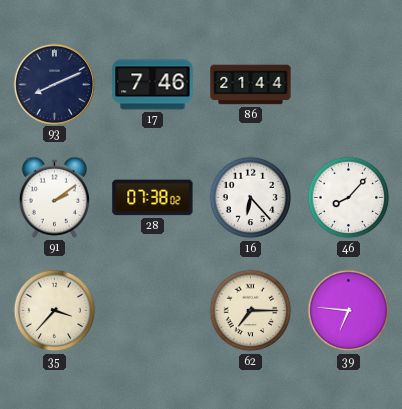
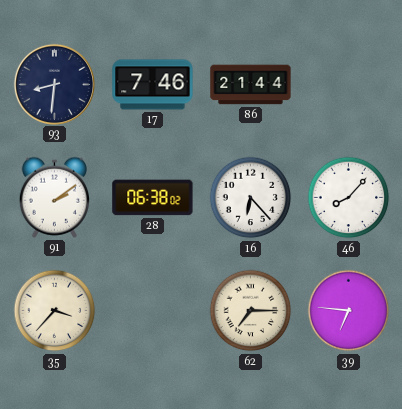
93: 8:11 -> 8:31
28: 07:38 -> 06:38
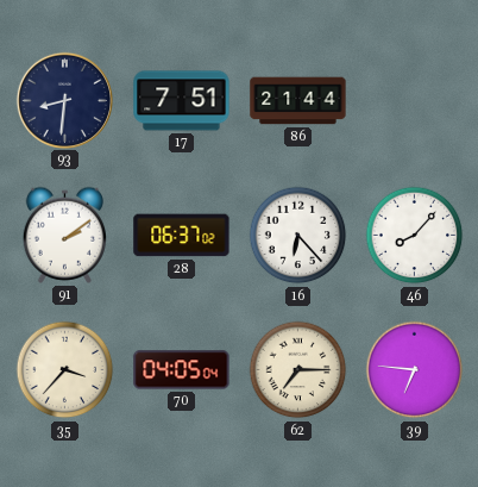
17: 7:46 -> 7:51
28: 06:38 -> 06:37
70: none -> 04:05
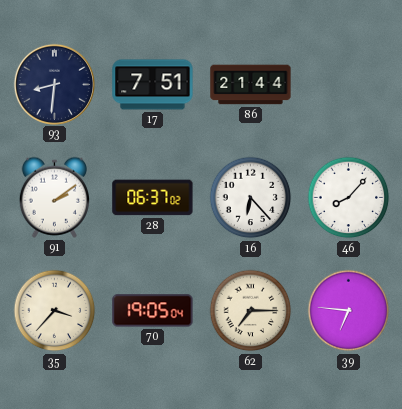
70: 04:05 -> 19:05
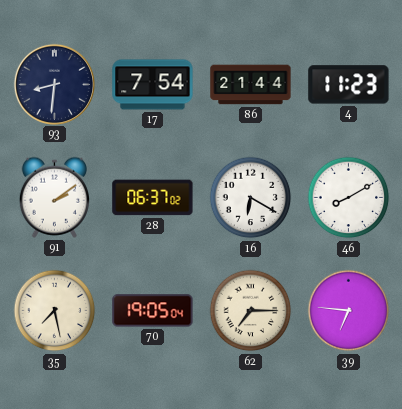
17: 7:51 -> 7:54
4: none -> 11:23
16: 6:23 -> 6:20
46: 8:07 -> 8:10
35: 3:37 -> 7:28
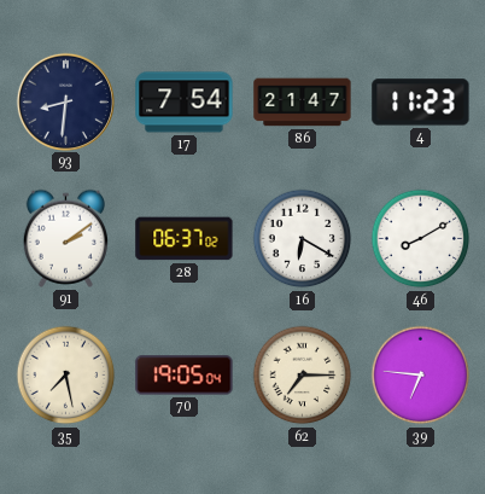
86: 21:44 -> 21:47
